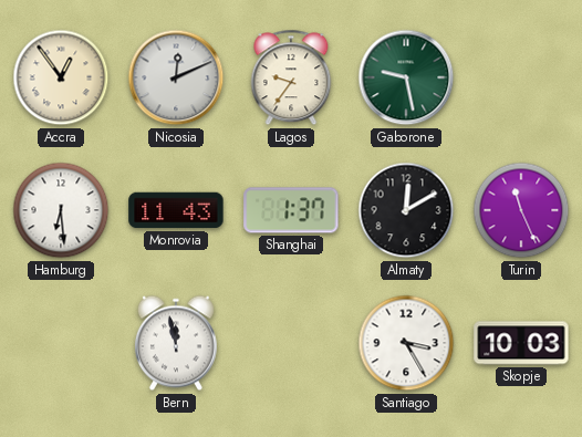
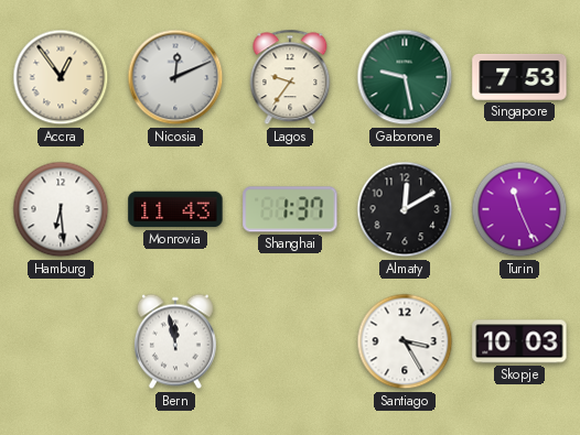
Singapore: none -> 7:53
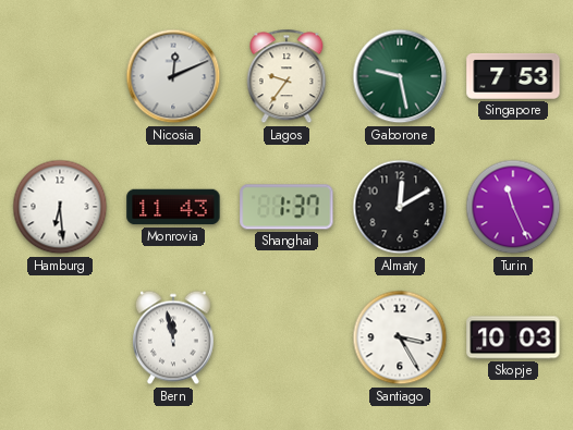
Accra: 12:54 -> none
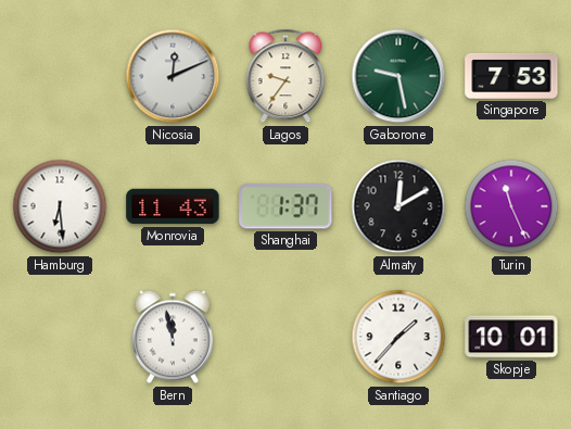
Santiago: 3:25 -> 1:37
Skopje: 10:03 -> 10:01
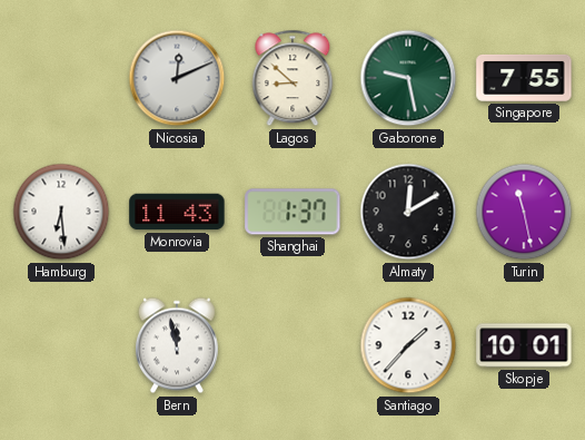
Lagos: 9:36 -> 8:52
Singapore: 7:53 -> 7:55
Turin: 11:26 -> 11:28
